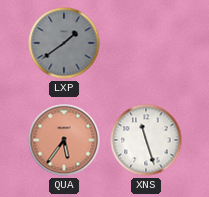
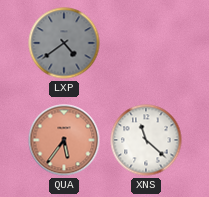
LXP: 1:39 -> 4:39
XNS: 11:27 -> 11:22
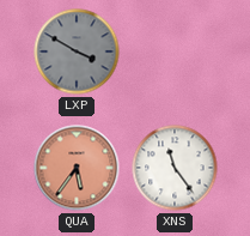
LXP: 4:39 -> 3:50
XNS: 11:22 -> 11:24
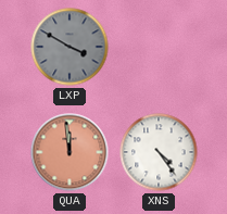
QUA: 5:36 -> 11:59
XNS: 11:24 -> 4:24
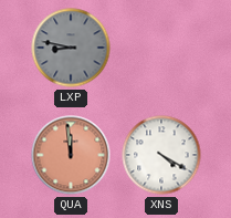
LXP: 3:50 -> 8:47
XNS: 4:24 -> 4:20
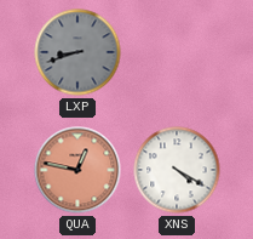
LXP: 8:47 -> 8:42
QUA: 11:59 -> 12:47
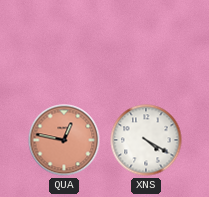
LXP: 8:42 -> none
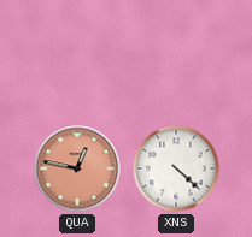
XNS: 4:20 -> 4:22
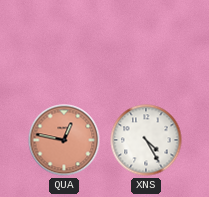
XNS: 4:22 -> 4:25
